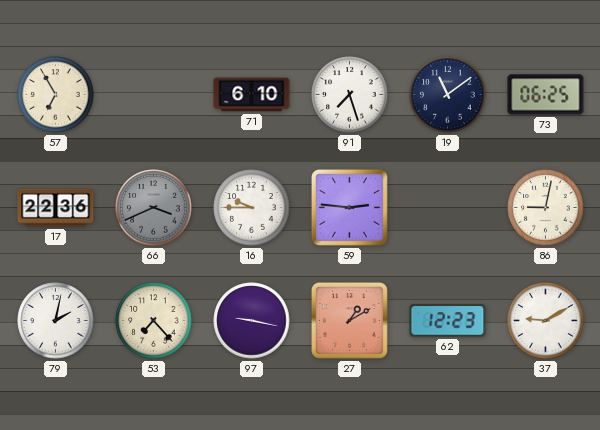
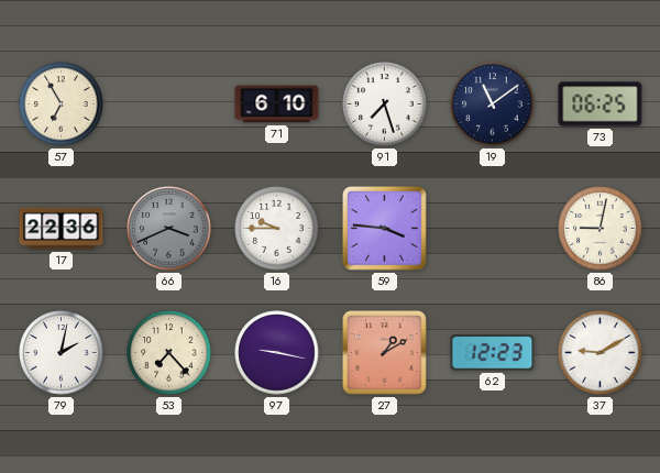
59: 2:46 -> 3:46
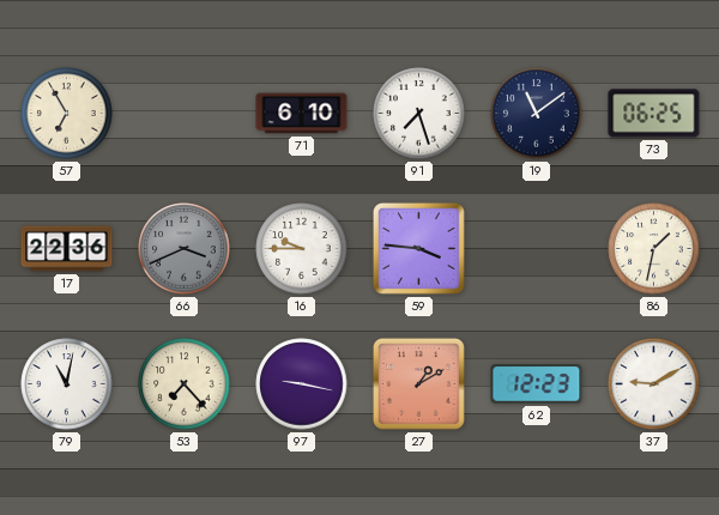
86: 9:02 -> 1:32
79: 2:02 -> 11:02
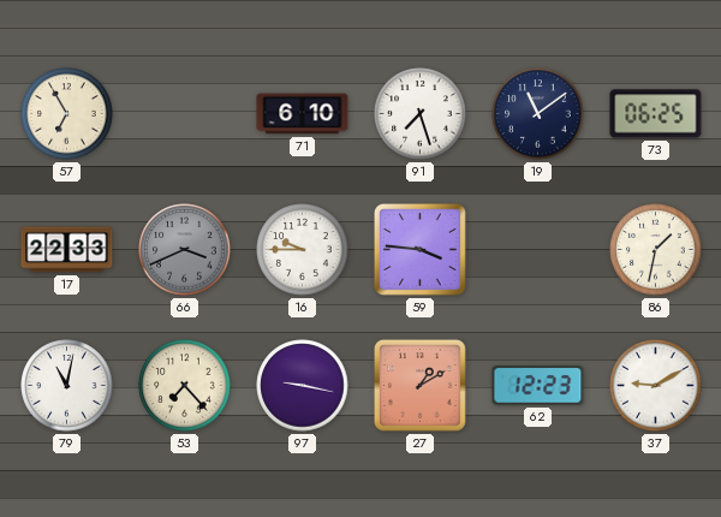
17: 22:36 -> 22:33
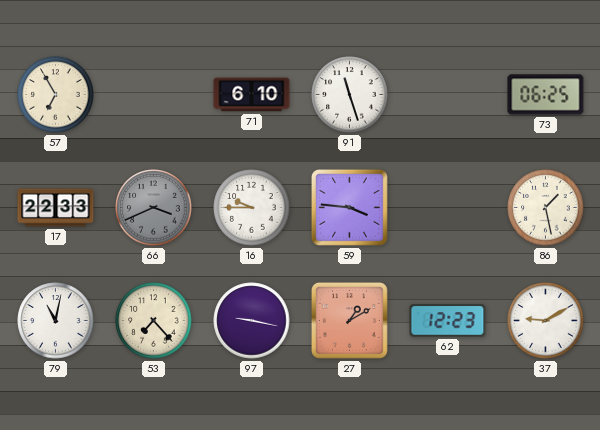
91: 7:27 -> 11:27
19: 11:09 -> none
86: 1:32 -> 1:28
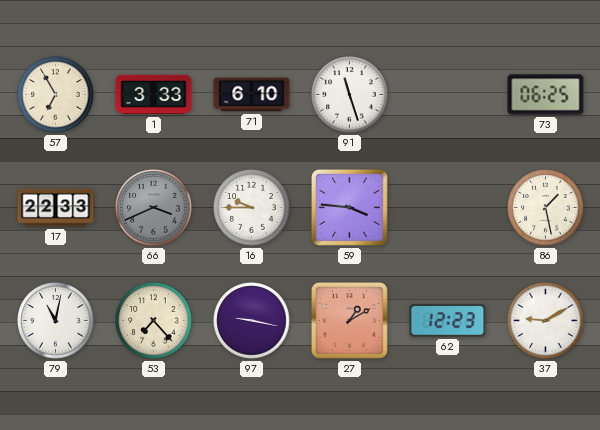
1: none -> 3:33
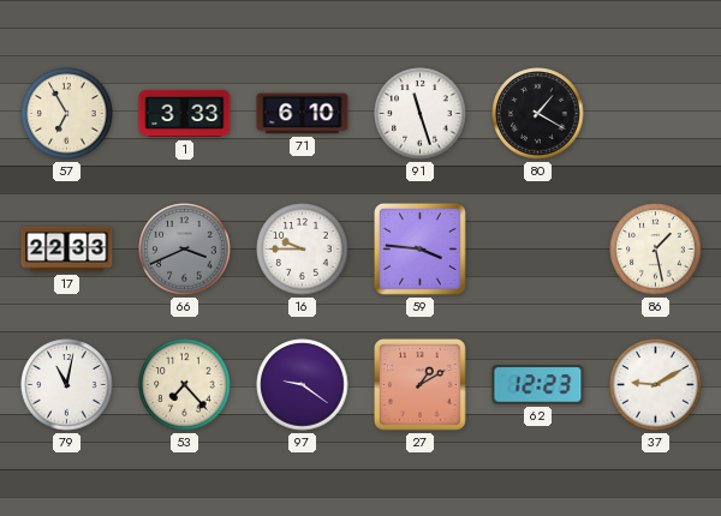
80: none -> 1:20
73: 06:25 -> none
97: 9:17 -> 9:21
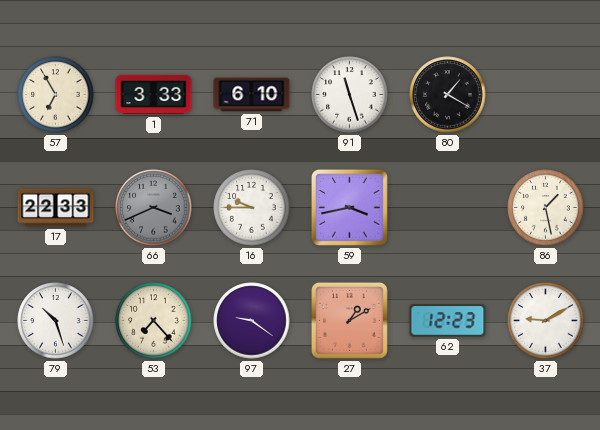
59: 3:46 -> 3:43
79: 11:02 -> 10:27
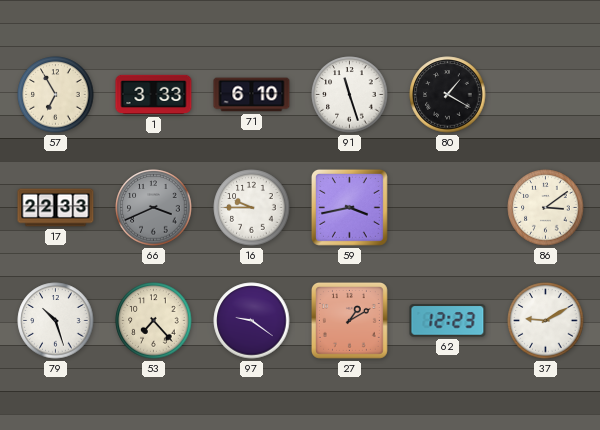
86: 1:28 -> 3:09
